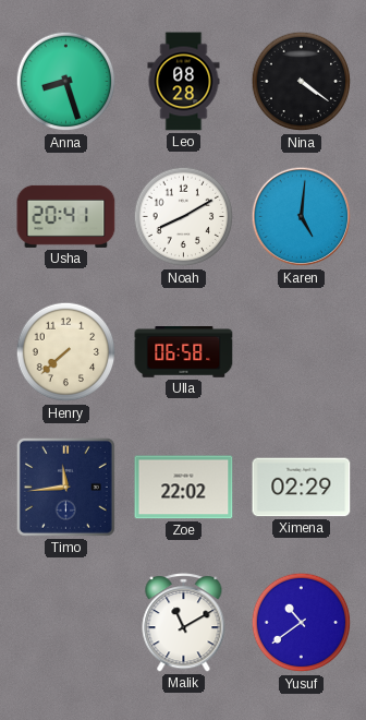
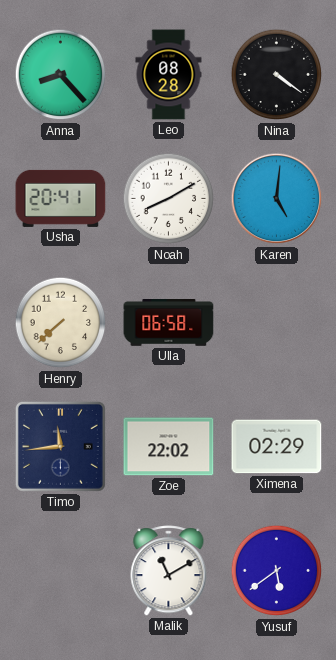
Anna: 8:27 -> 8:23
Yusuf: 10:39 -> 5:39
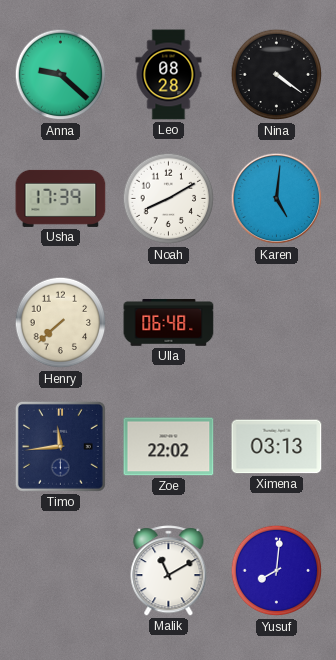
Anna: 8:23 -> 9:22
Usha: 20:41 -> 17:39
Ulla: 06:58 -> 06:48
Ximena: 02:29 -> 03:13
Yusuf: 5:39 -> 8:01
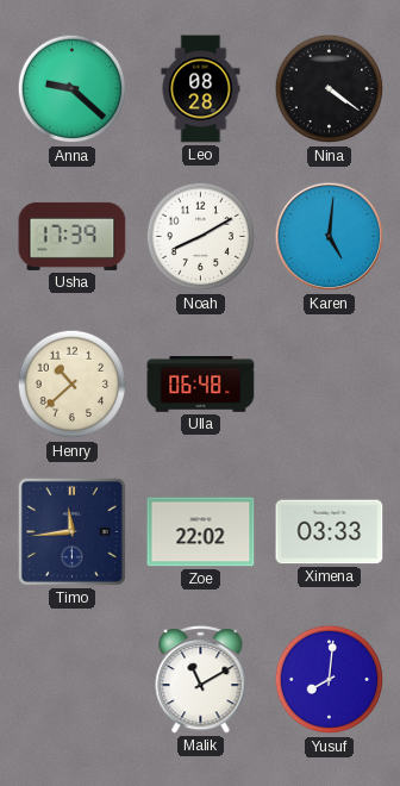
Henry: 7:38 -> 10:38
Ximena: 03:13 -> 03:33
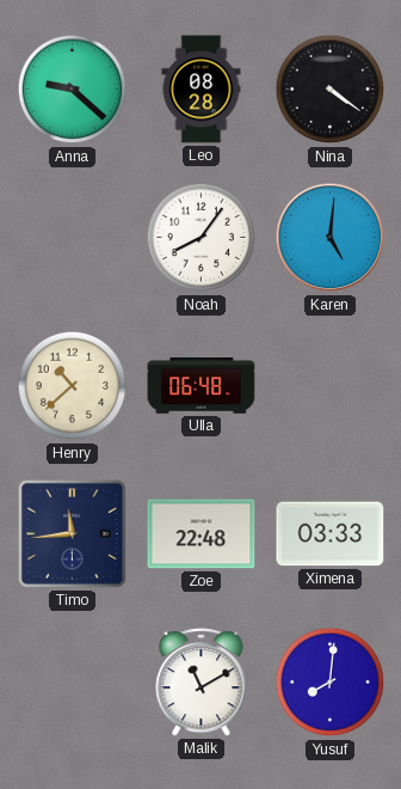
Usha: 17:39 -> none
Noah: 8:10 -> 8:06
Zoe: 22:02 -> 22:48
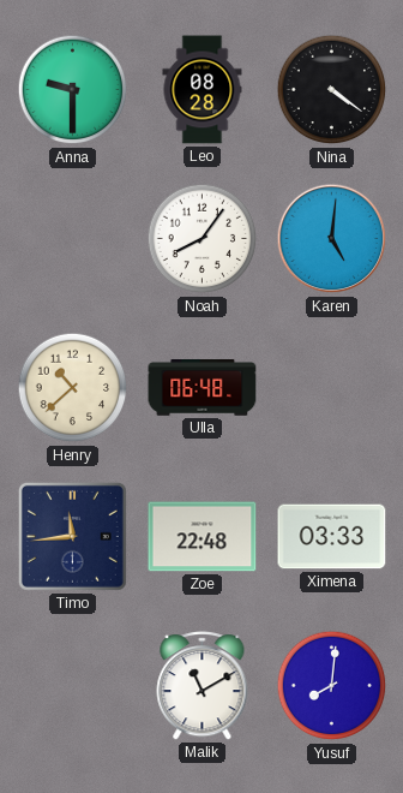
Anna: 9:22 -> 9:30
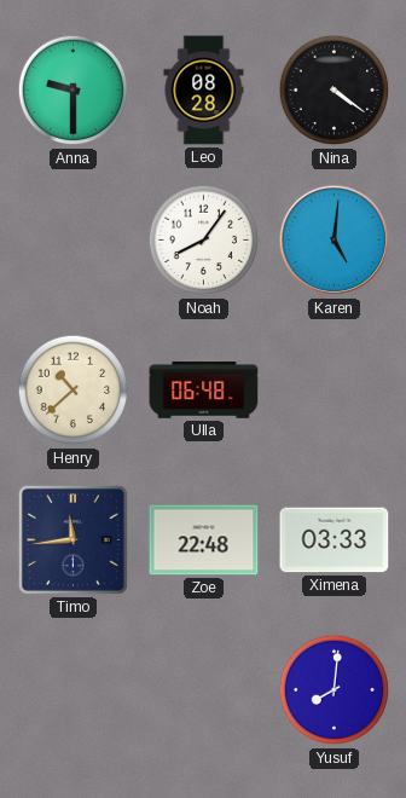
Malik: 11:10 -> none
